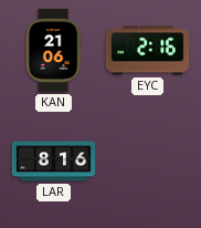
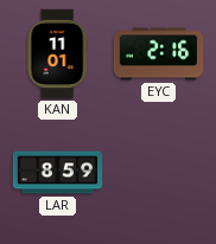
KAN: 21:06 -> 11:01
LAR: 8:16 -> 8:59
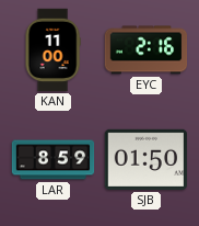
KAN: 11:01 -> 11:00
SJB: none -> 01:50
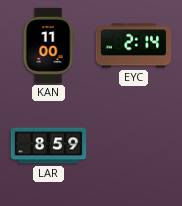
EYC: 2:16 -> 2:14
SJB: 01:50 -> none
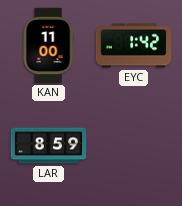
EYC: 2:14 -> 1:42
